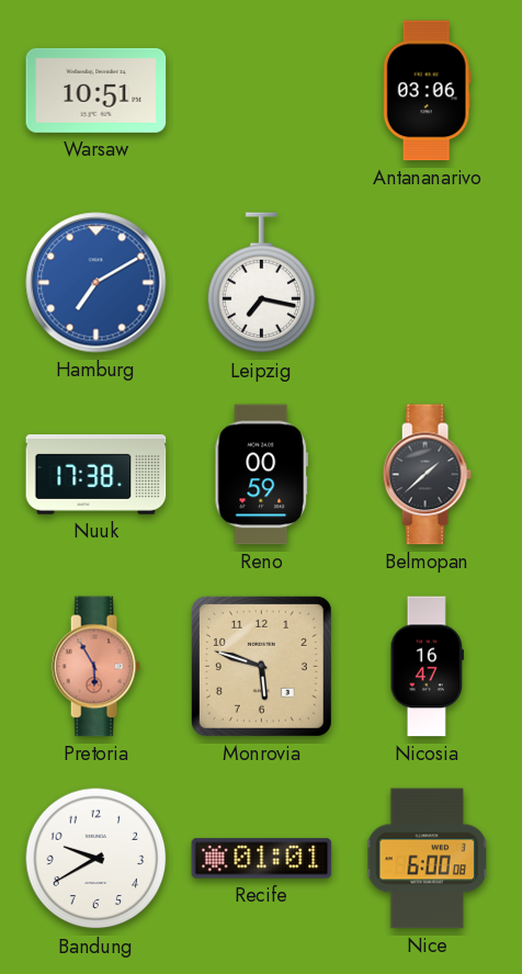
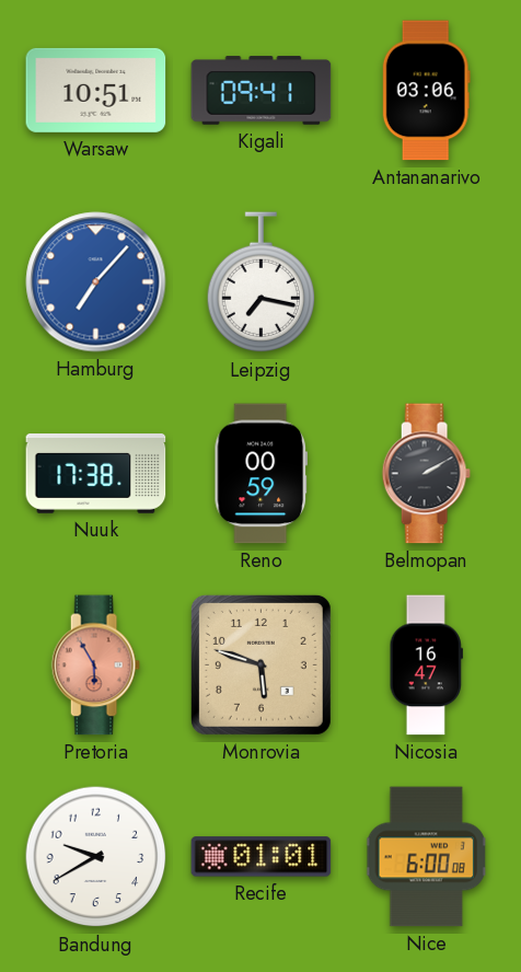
Kigali: none -> 09:41
Hamburg: 7:10 -> 7:07
Belmopan: 1:38 -> 2:10
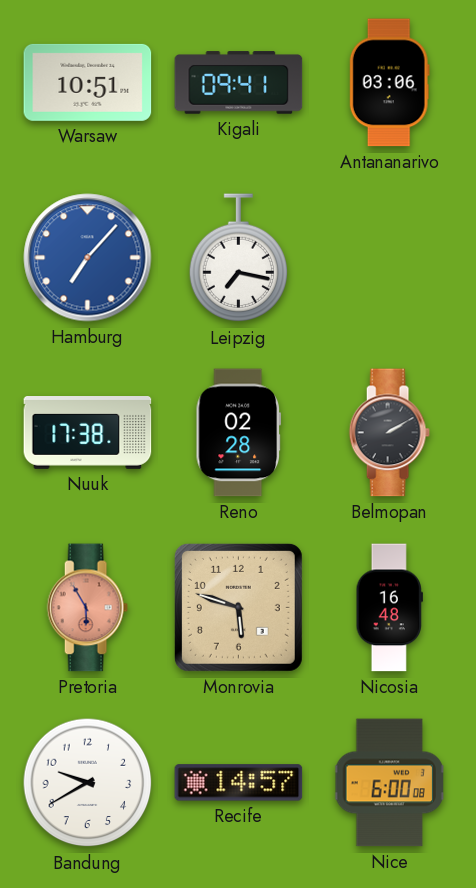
Reno: 00:59 -> 02:28
Nicosia: 16:47 -> 16:48
Recife: 01:01 -> 14:57
